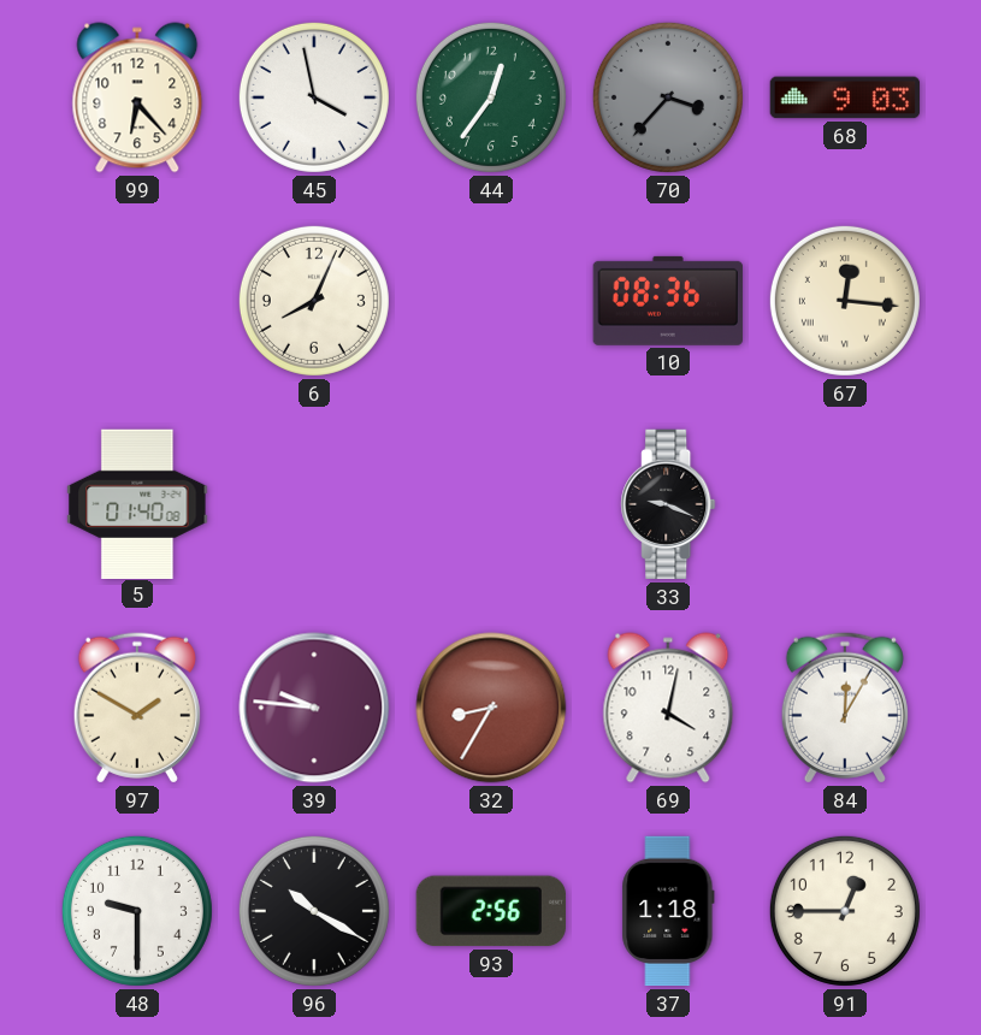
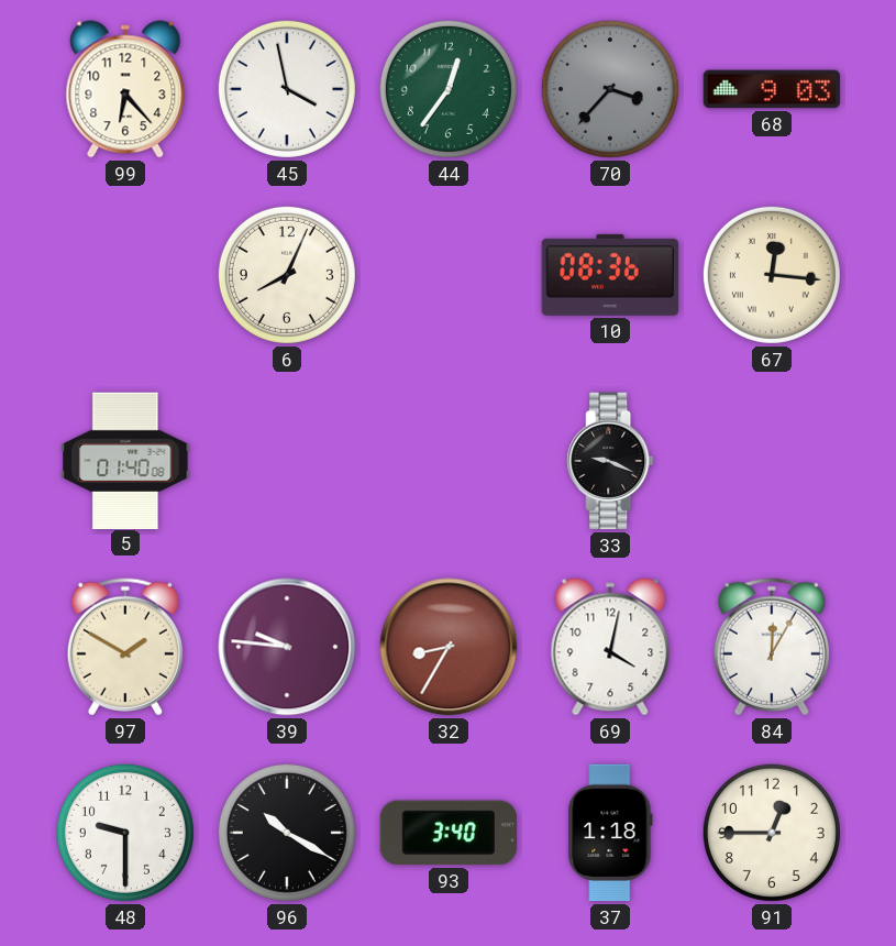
93: 2:56 -> 3:40
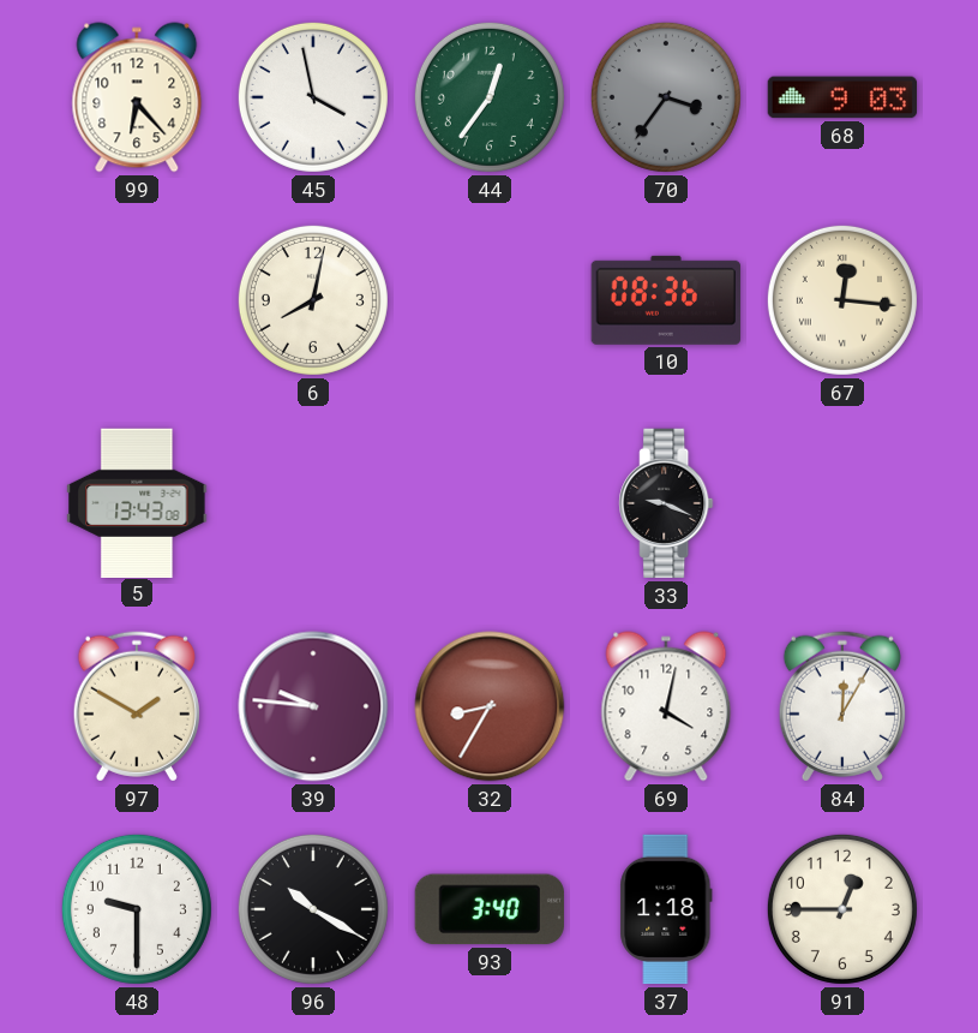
70: 3:37 -> 3:36
6: 8:04 -> 8:02
5: 01:40 -> 13:43
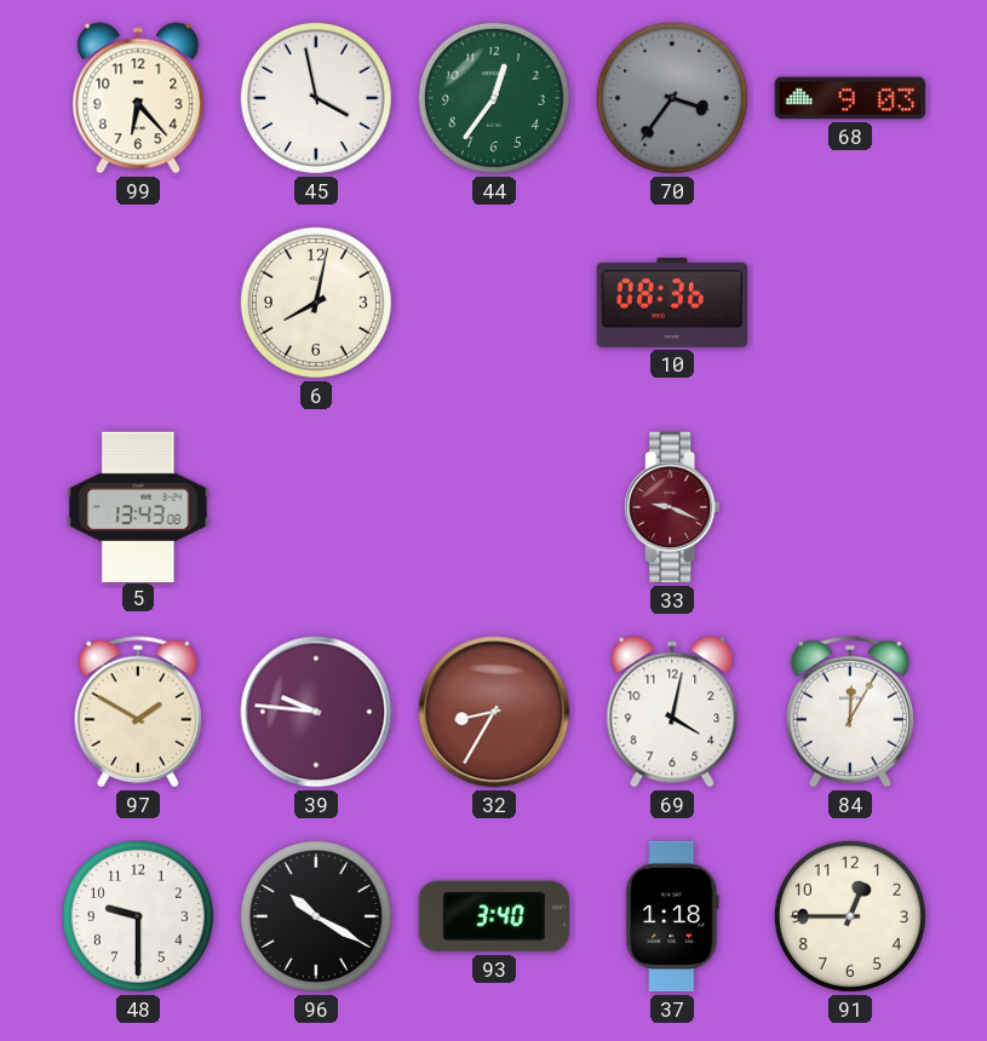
67: 12:16 -> none
33 dial: black -> burgundy
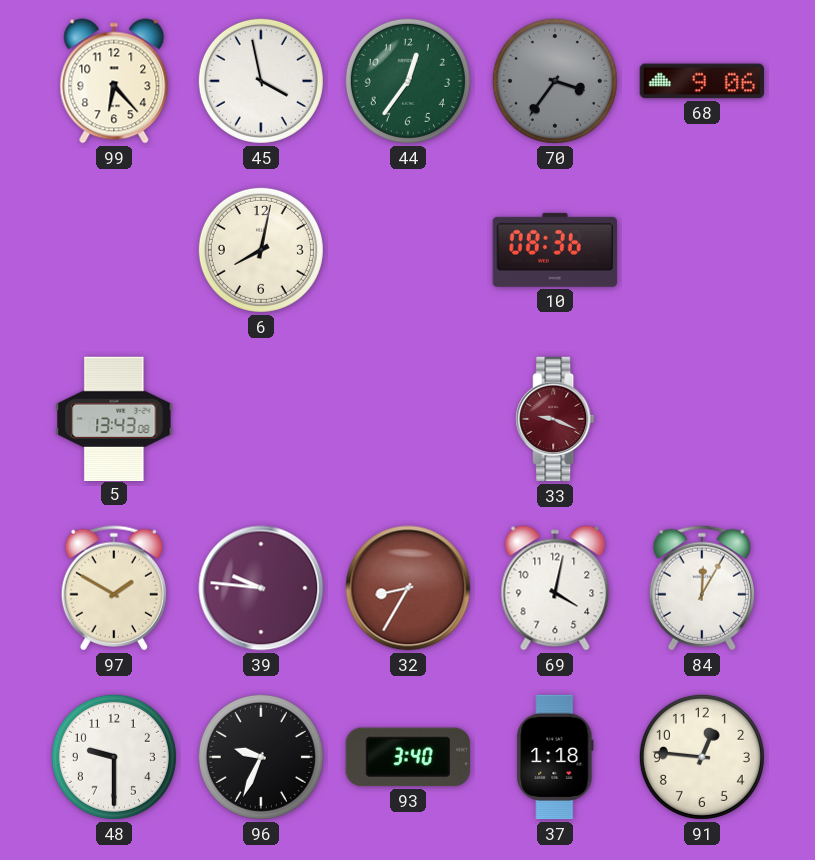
68: 9:03 -> 9:06
96: 10:20 -> 9:34
91: 12:45 -> 12:46
